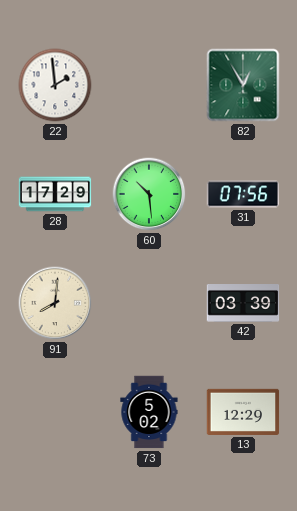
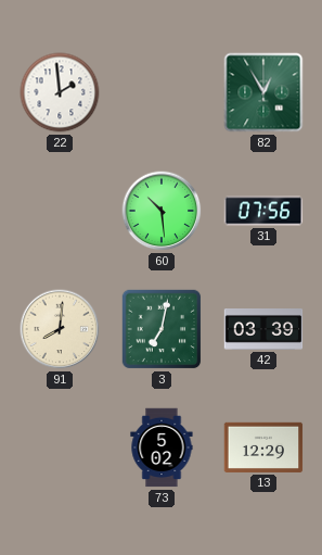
28: 17:29 -> none
3: none -> 7:02
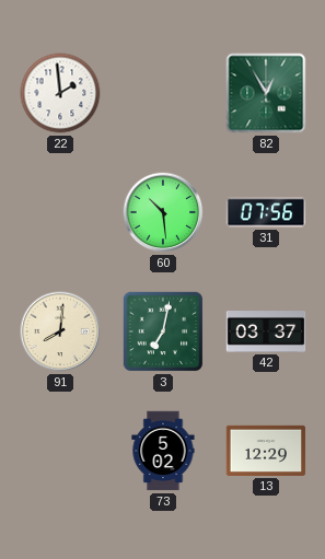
42: 03:39 -> 03:37
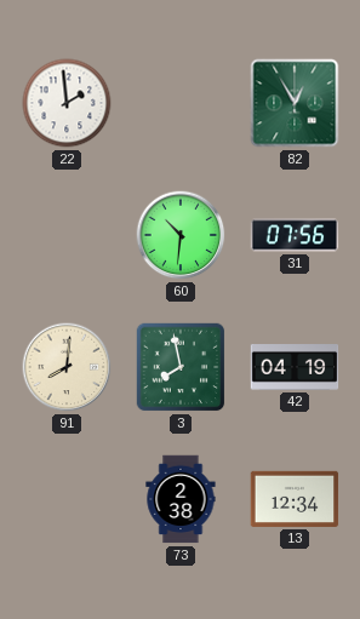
60: 10:29 -> 10:31
3: 7:02 -> 7:58
42: 03:37 -> 04:19
73: 5:02 -> 2:38
13: 12:29 -> 12:34
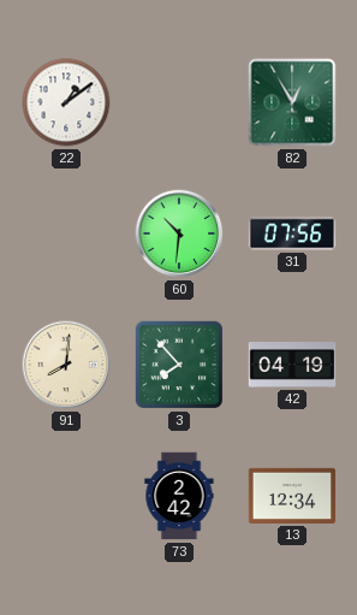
22: 1:59 -> 1:09
3: 7:58 -> 7:53
73: 2:38 -> 2:42
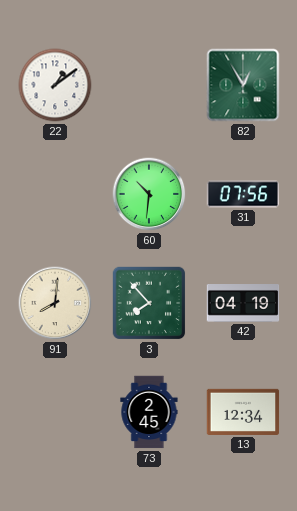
73: 2:42 -> 2:45
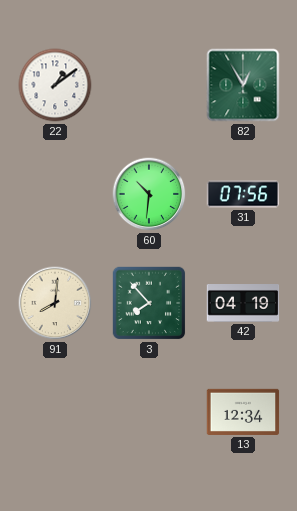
73: 2:45 -> none
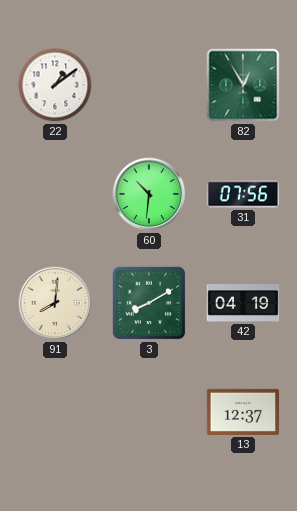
3: 7:53 -> 8:10
13: 12:34 -> 12:37
